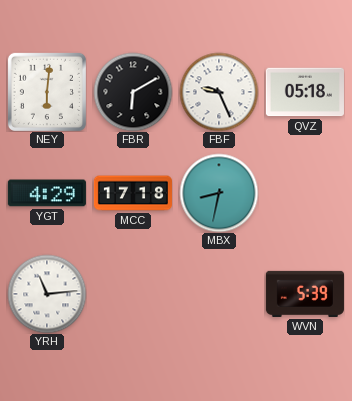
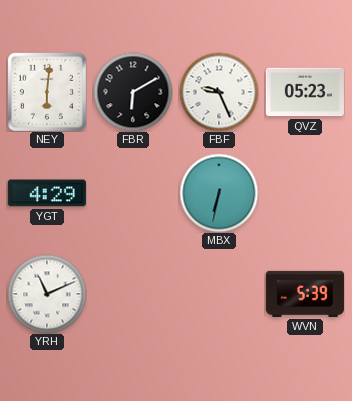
QVZ: 05:18 -> 05:23
MCC: 17:18 -> none
MBX: 8:32 -> 6:32
YRH: 11:14 -> 11:11
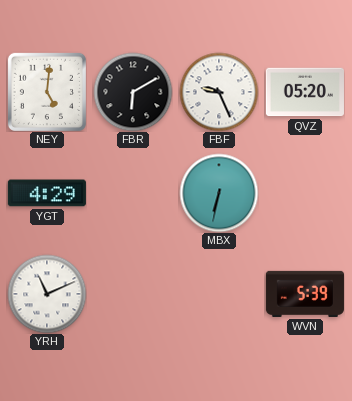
NEY: 6:01 -> 5:01
QVZ: 05:23 -> 05:20
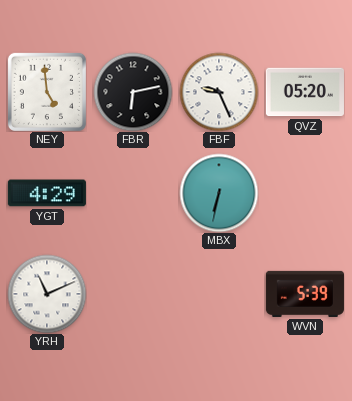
NEY: 5:01 -> 4:59
FBR: 6:10 -> 6:13
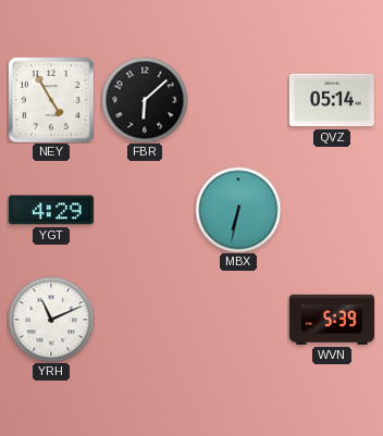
NEY: 4:59 -> 4:55
FBR: 6:13 -> 6:08
FBF: 9:26 -> none
QVZ: 05:20 -> 05:14
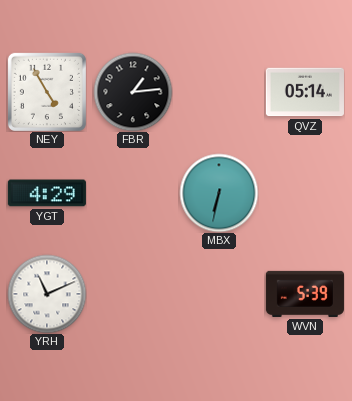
FBR: 6:08 -> 1:14
